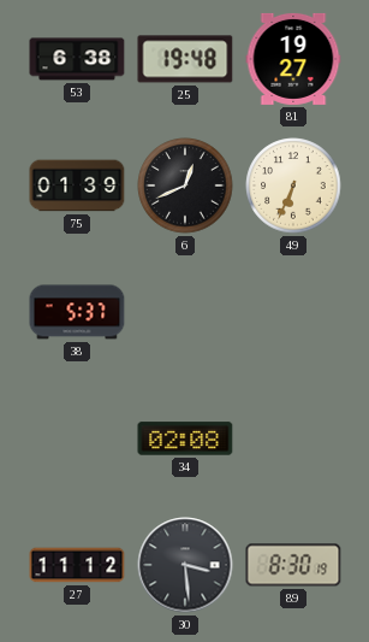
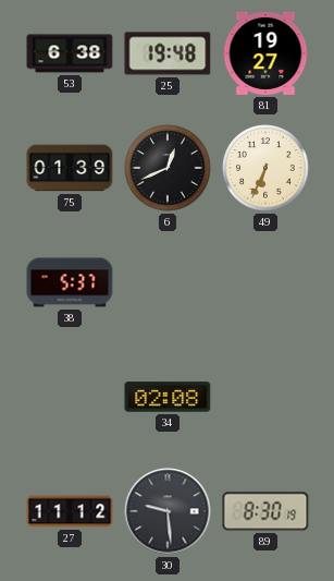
30: 3:29 -> 9:29
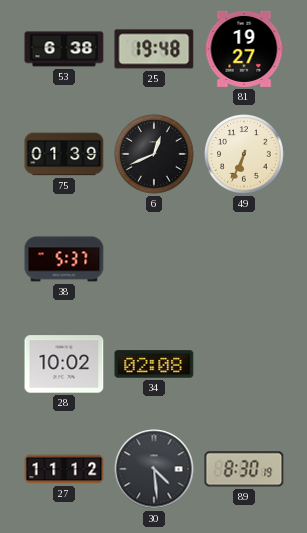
28: none -> 10:02
30: 9:29 -> 4:29
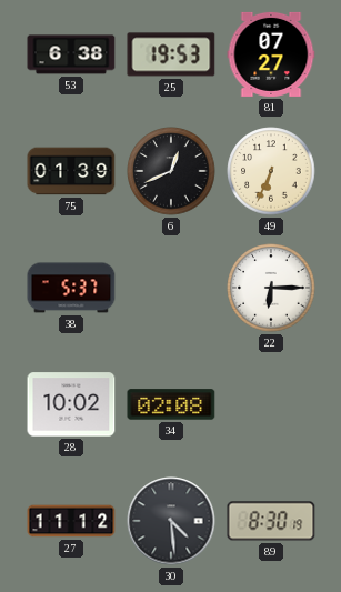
25: 19:48 -> 19:53
81: 19:27 -> 07:27
22: none -> 6:15
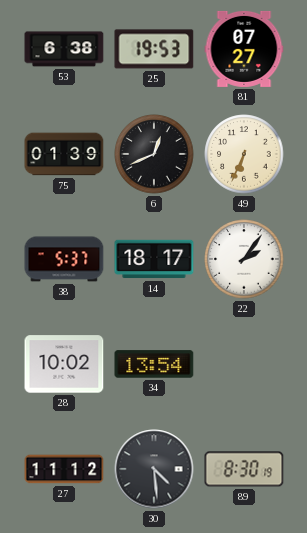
14: none -> 18:17
22: 6:15 -> 2:06
34: 02:08 -> 13:54
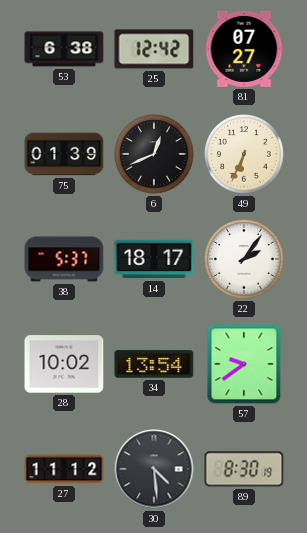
25: 19:53 -> 12:42
57: none -> 9:39
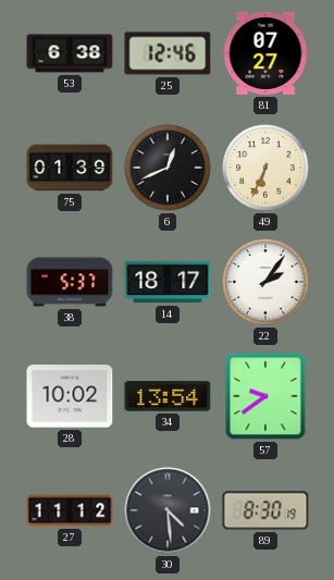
25: 12:42 -> 12:46
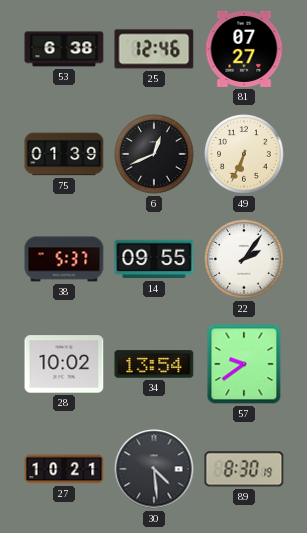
14: 18:17 -> 09:55
27: 11:12 -> 10:21
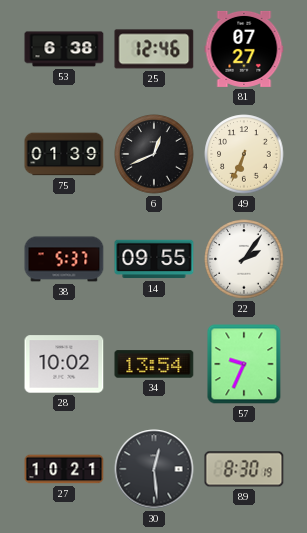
57: 9:39 -> 9:34
30: 4:29 -> 12:29
